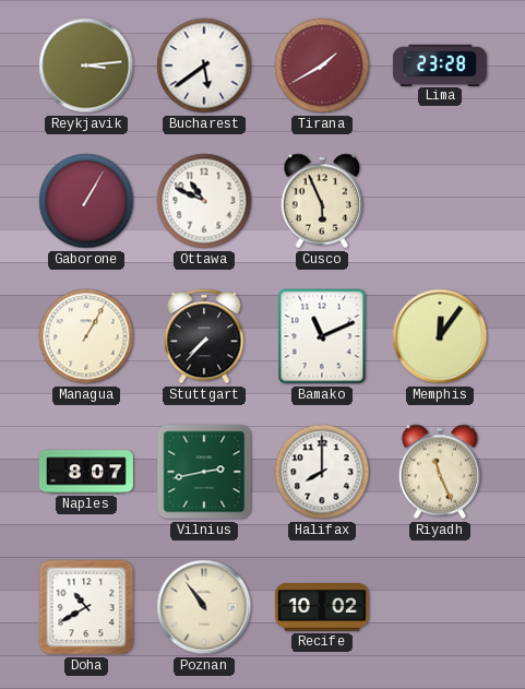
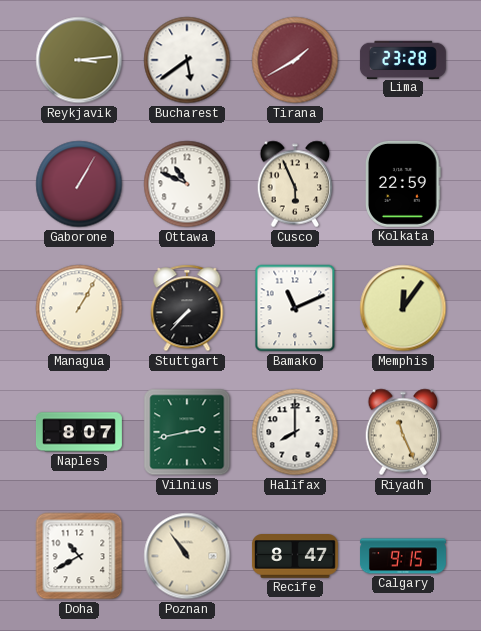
Kolkata: none -> 22:59
Recife: 10:02 -> 8:47
Calgary: none -> 9:15
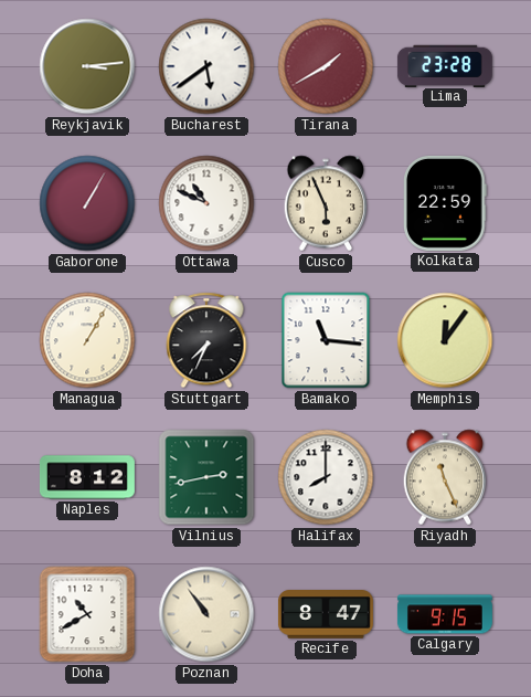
Stuttgart: 7:37 -> 7:34
Bamako: 11:11 -> 11:16
Naples: 8:07 -> 8:12
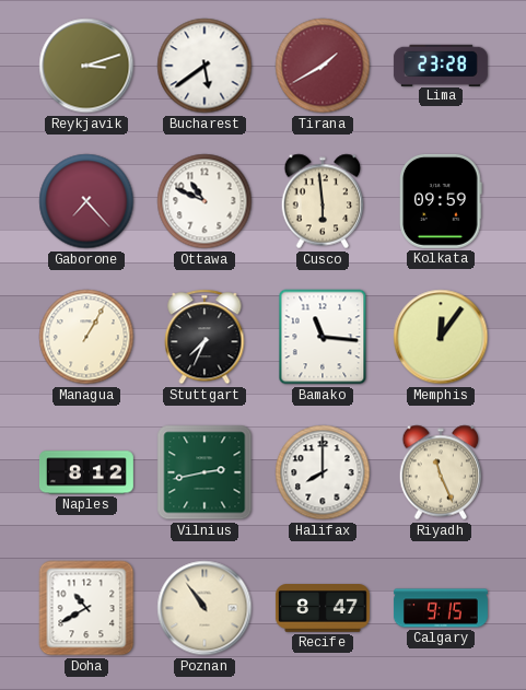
Reykjavik: 3:14 -> 3:12
Gaborone: 1:05 -> 7:23
Cusco: 5:56 -> 5:59
Kolkata: 22:59 -> 09:59
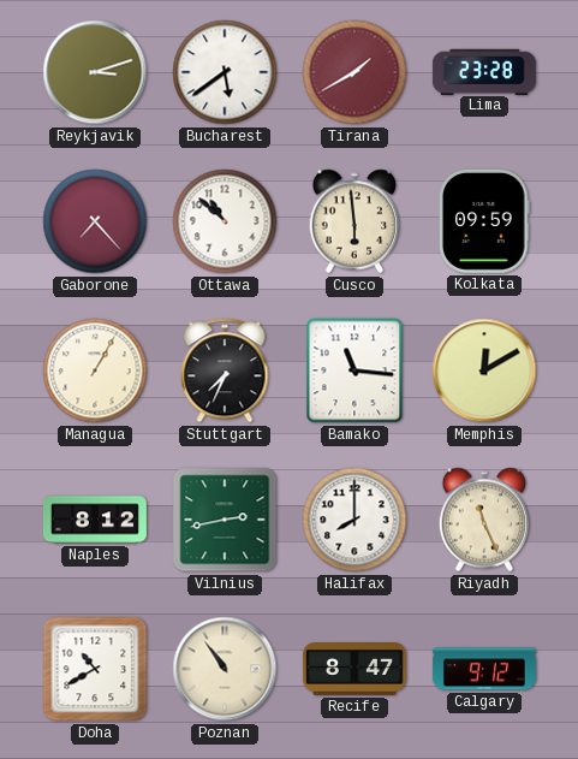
Ottawa: 10:49 -> 10:52
Memphis: 12:06 -> 12:10
Calgary: 9:15 -> 9:12
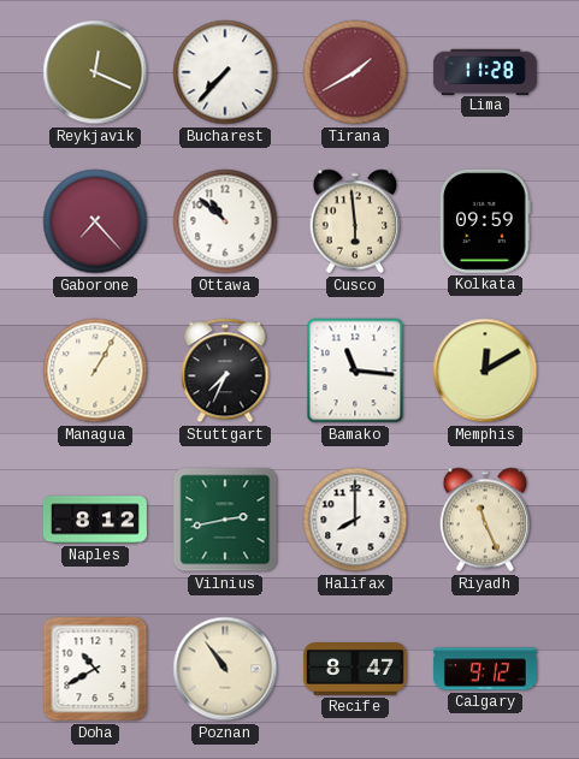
Reykjavik: 3:12 -> 12:19
Bucharest: 5:39 -> 7:37
Lima: 23:28 -> 11:28
